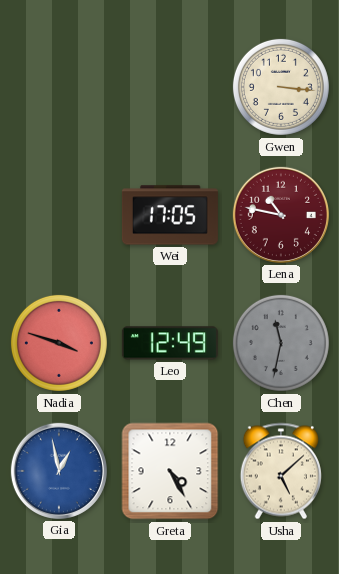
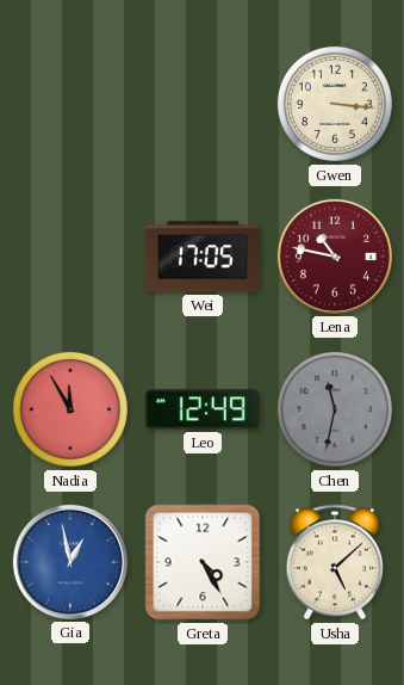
Nadia: 3:48 -> 11:55
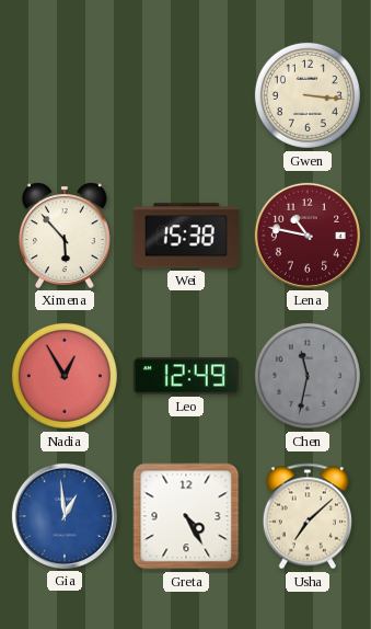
Ximena: none -> 5:53
Wei: 17:05 -> 15:38
Nadia: 11:55 -> 12:55
Gia: 12:58 -> 12:59
Usha: 5:08 -> 7:08
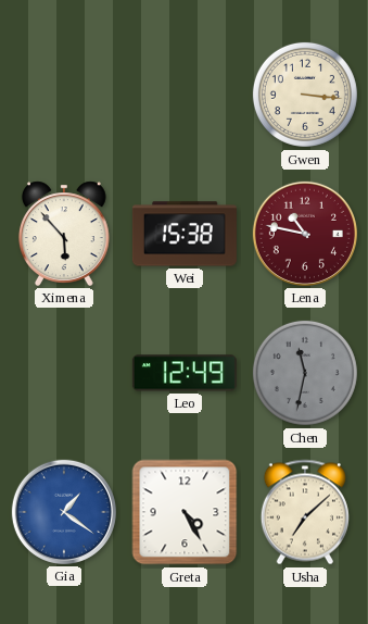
Nadia: 12:55 -> none
Gia: 12:59 -> 1:21
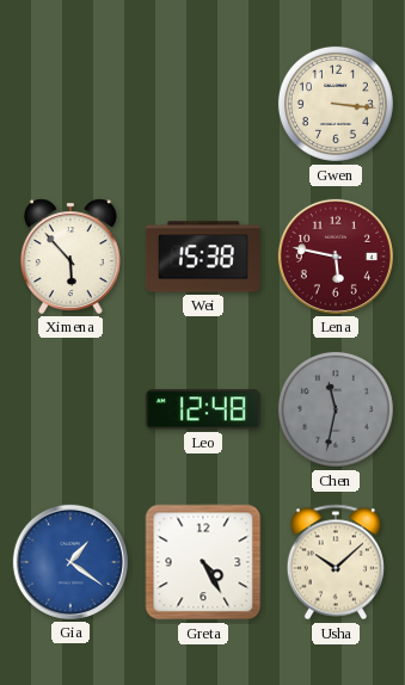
Lena: 10:47 -> 5:47
Leo: 12:49 -> 12:48
Usha: 7:08 -> 10:08
